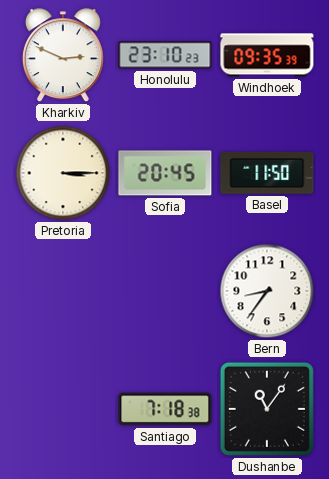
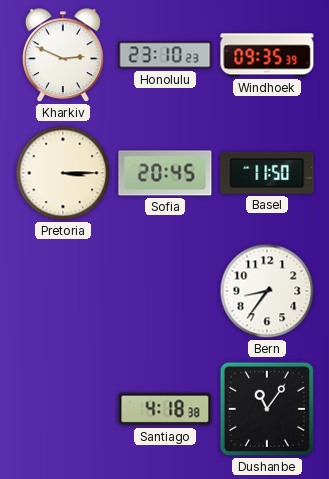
Santiago: 7:18 -> 4:18
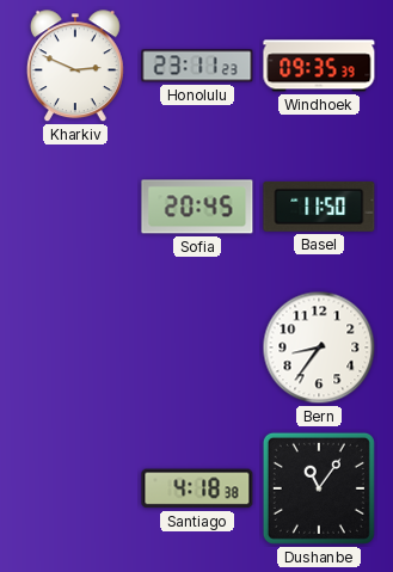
Honolulu: 23:10 -> 23:11
Pretoria: 3:15 -> none
